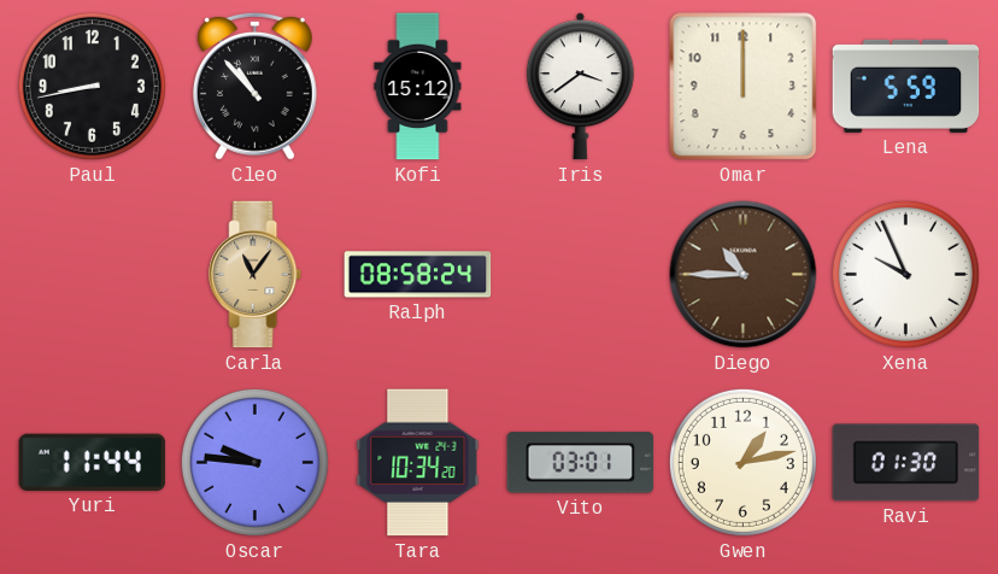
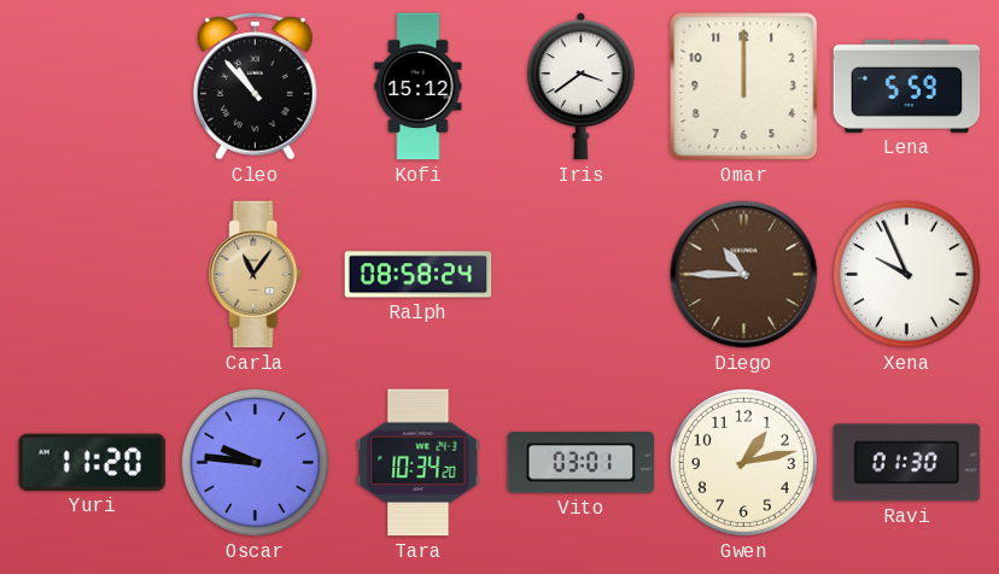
Paul: 8:43 -> none
Yuri: 11:44 -> 11:20
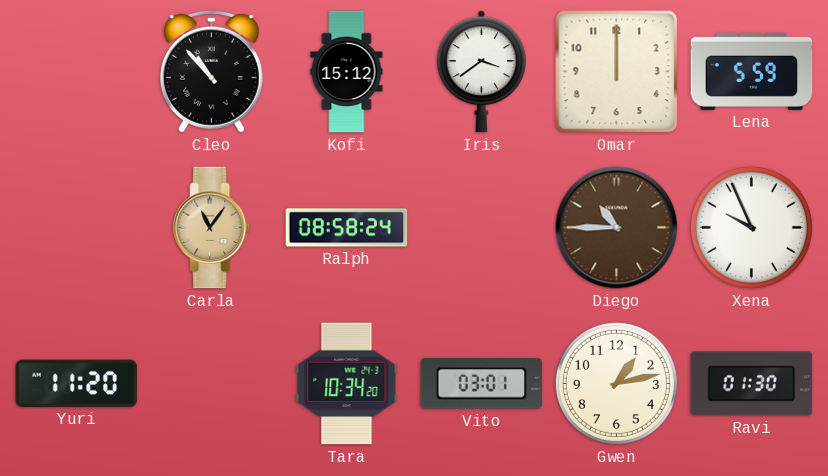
Oscar: 9:46 -> none
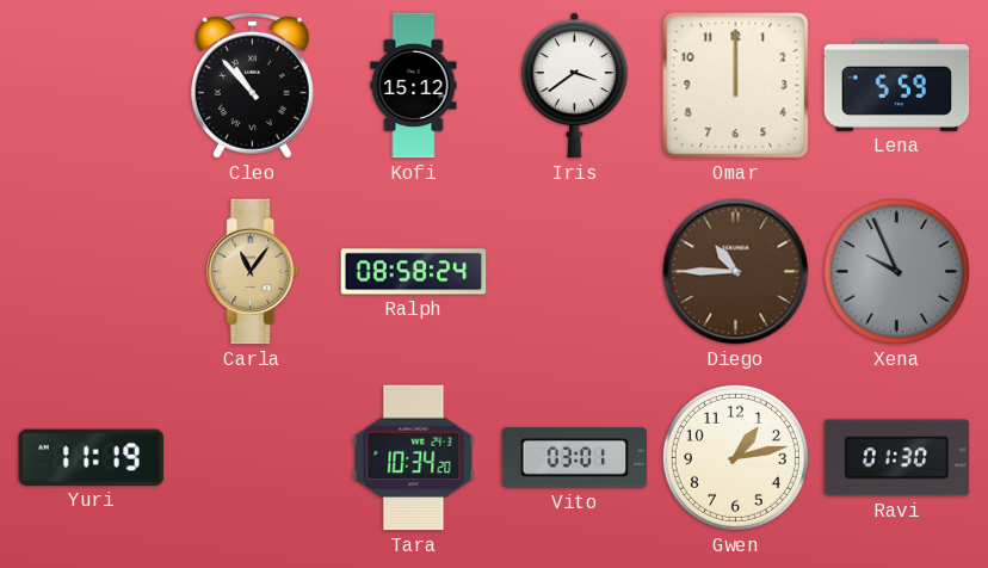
Xena dial: white -> grey
Yuri: 11:20 -> 11:19
